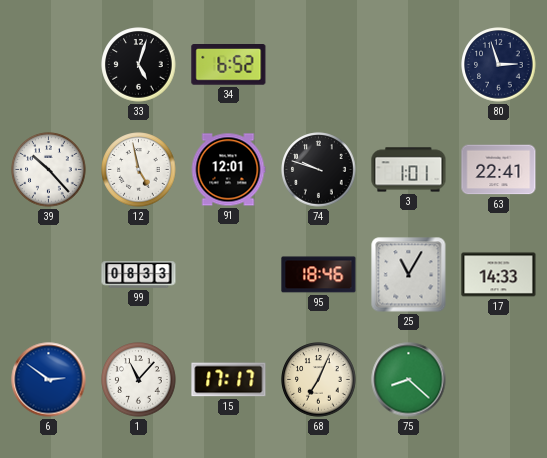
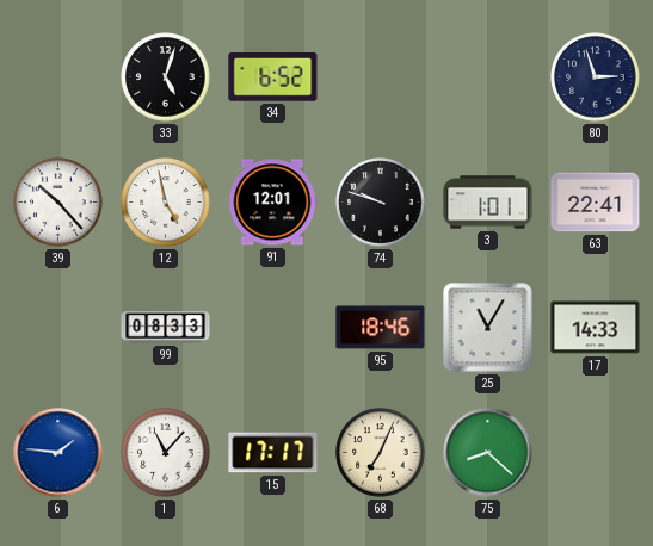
6: 2:51 -> 1:46
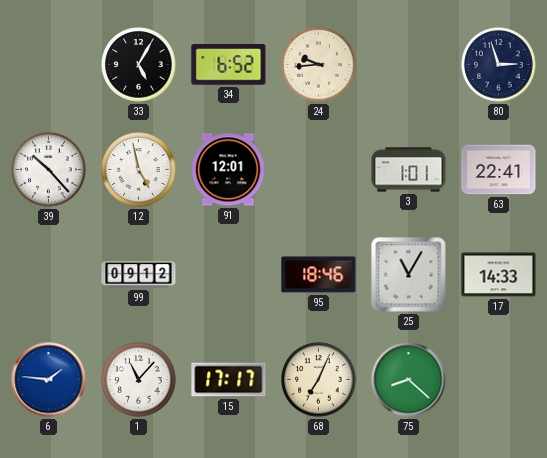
33: 5:03 -> 5:05
24: none -> 9:44
74: 9:48 -> none
99: 08:33 -> 09:12
